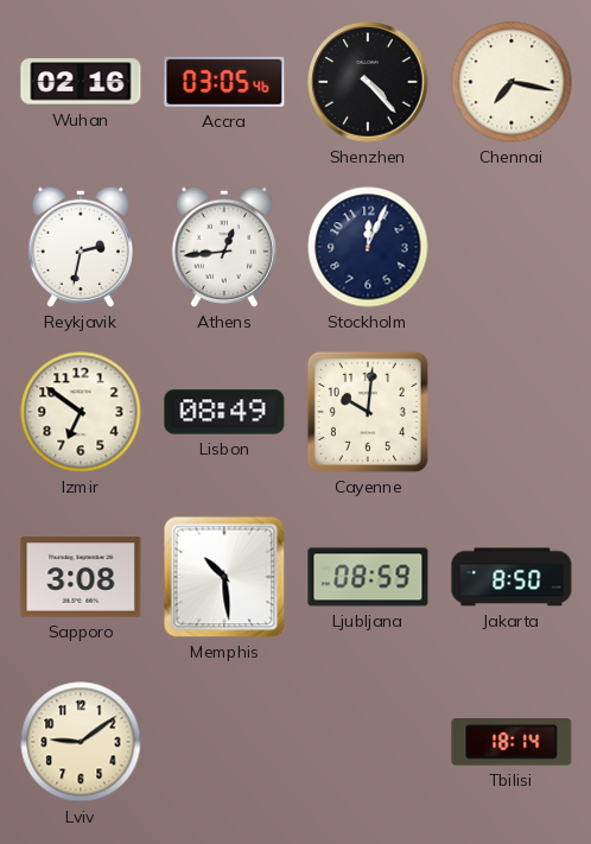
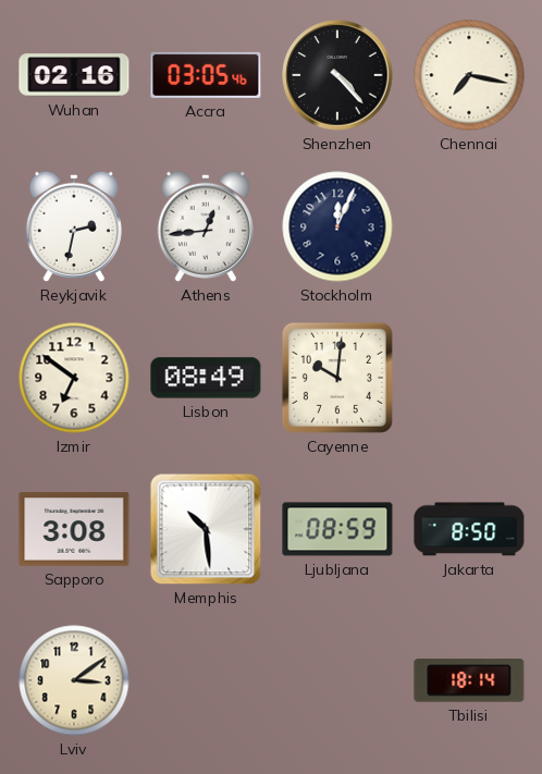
Lviv: 9:09 -> 3:09
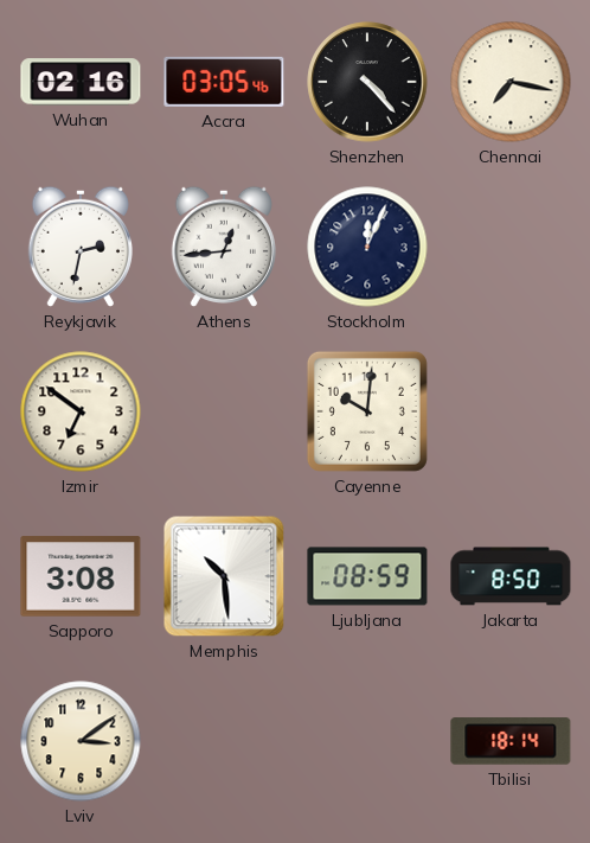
Lisbon: 08:49 -> none
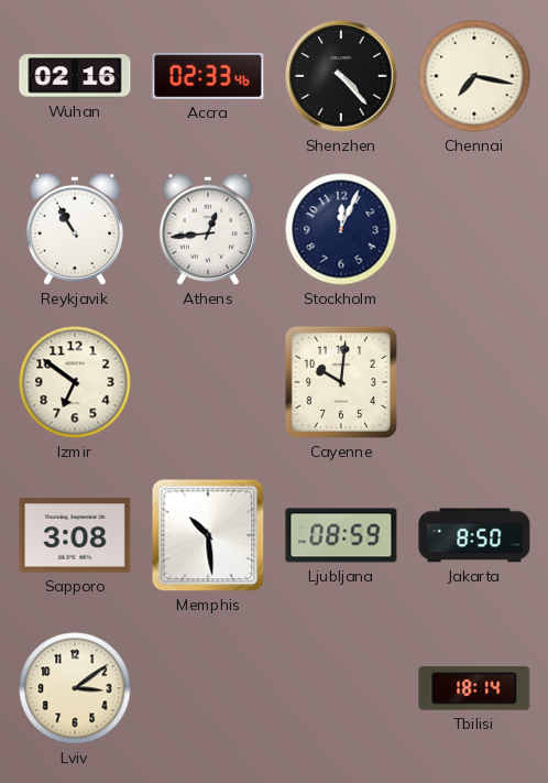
Accra: 03:05 -> 02:33
Reykjavik: 2:32 -> 10:55
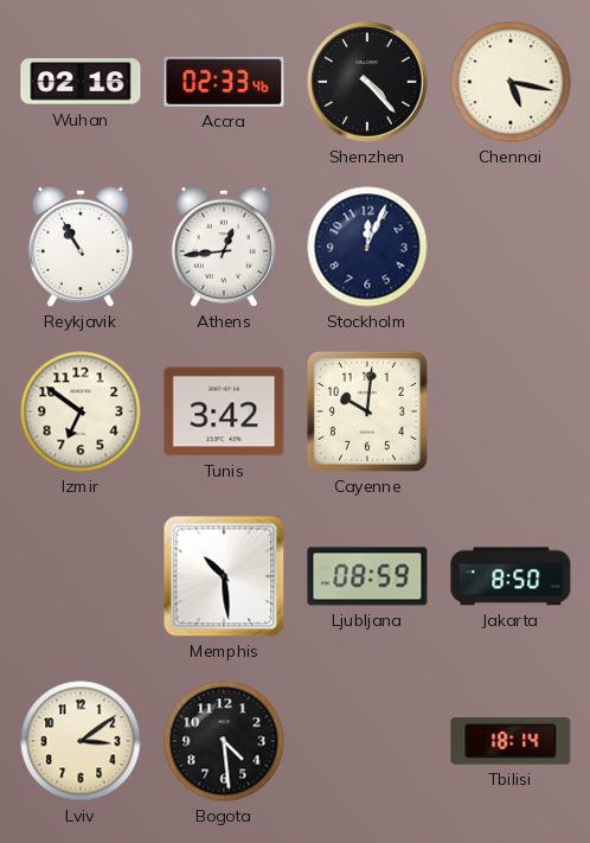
Chennai: 7:17 -> 5:17
Tunis: none -> 3:42
Sapporo: 3:08 -> none
Bogota: none -> 4:29
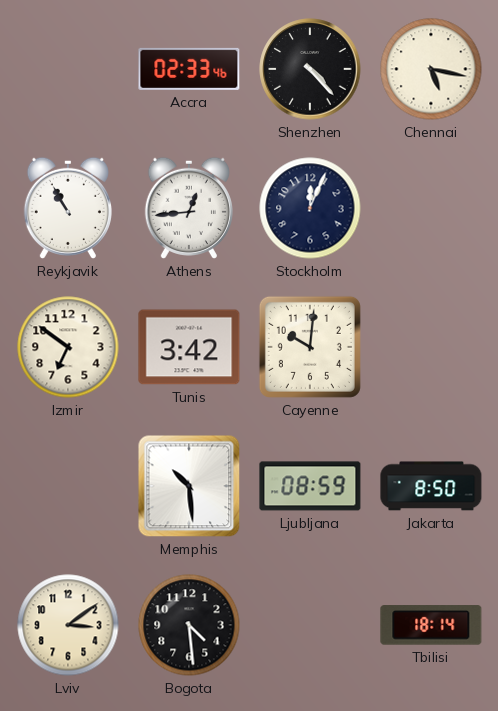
Wuhan: 02:16 -> none
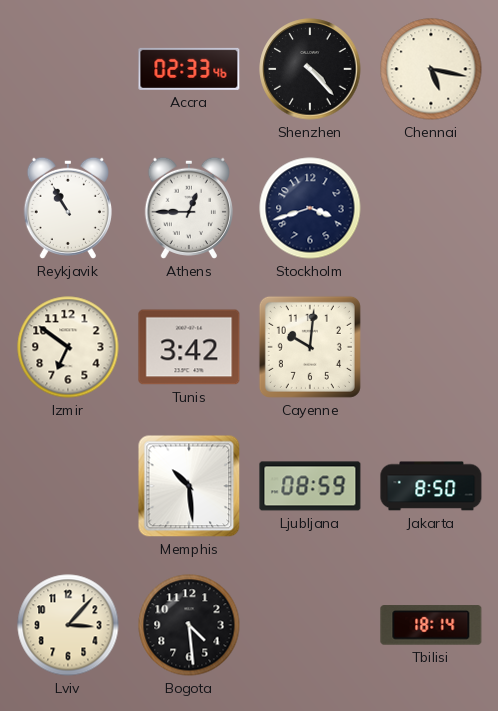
Athens: 12:44 -> 12:45
Stockholm: 12:04 -> 3:42
Lviv: 3:09 -> 3:07
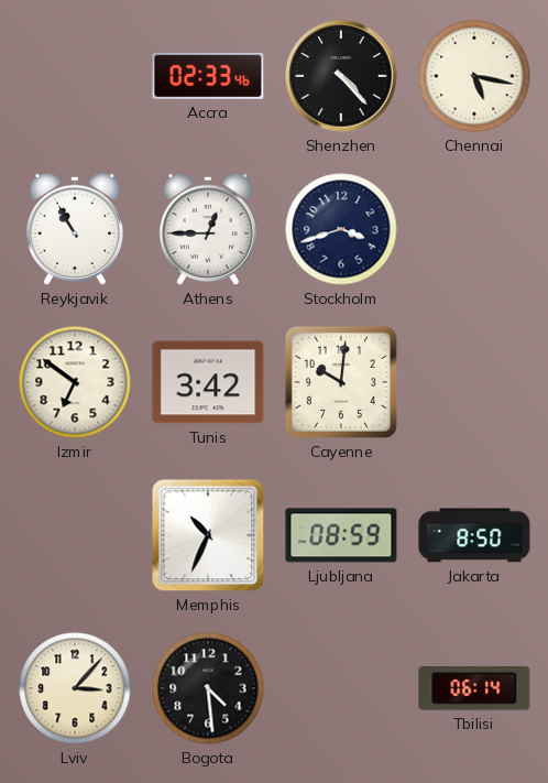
Memphis: 10:29 -> 10:34
Tbilisi: 18:14 -> 06:14
